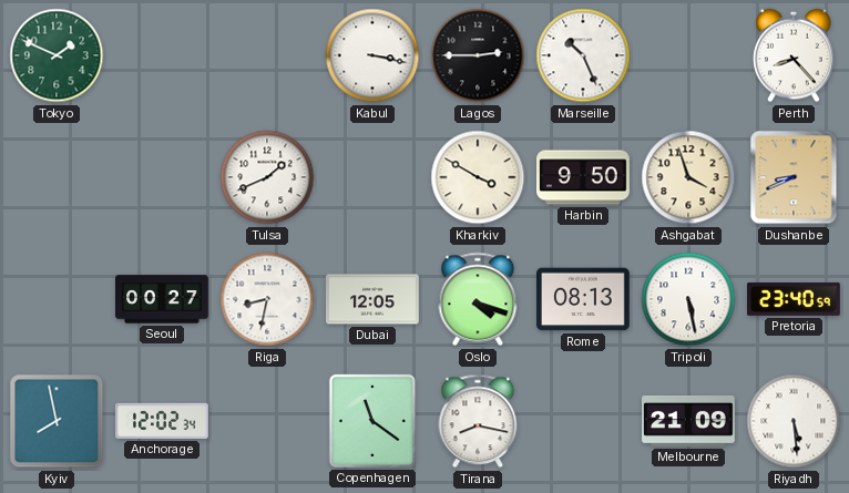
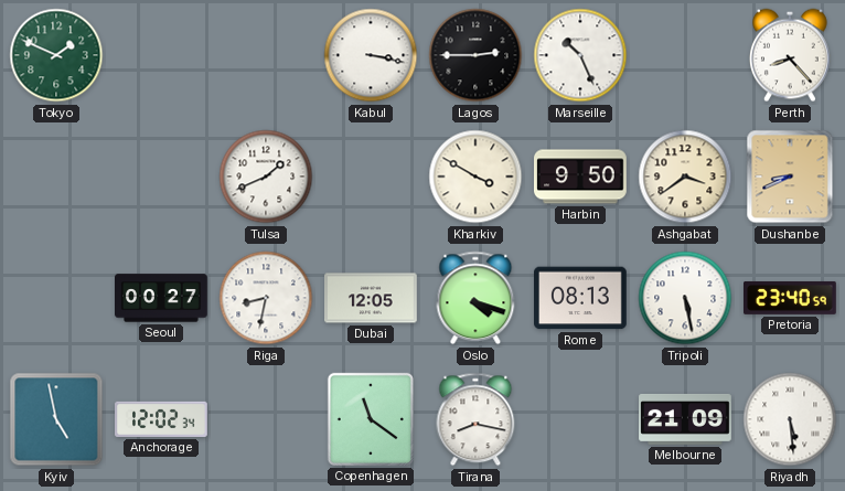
Ashgabat: 3:57 -> 3:39
Kyiv: 7:58 -> 4:58
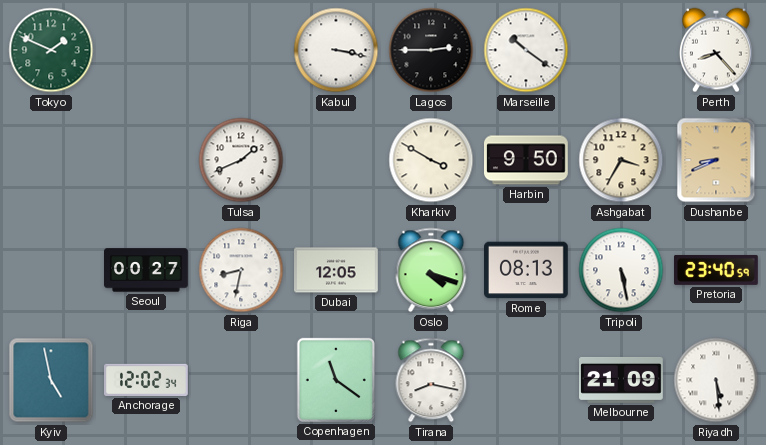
Marseille: 10:26 -> 10:21
Ashgabat: 3:39 -> 3:35
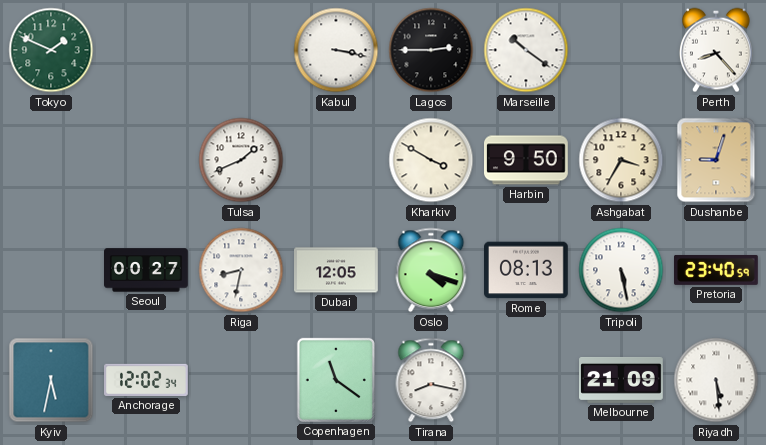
Dushanbe: 8:41 -> 9:03
Kyiv: 4:58 -> 5:32
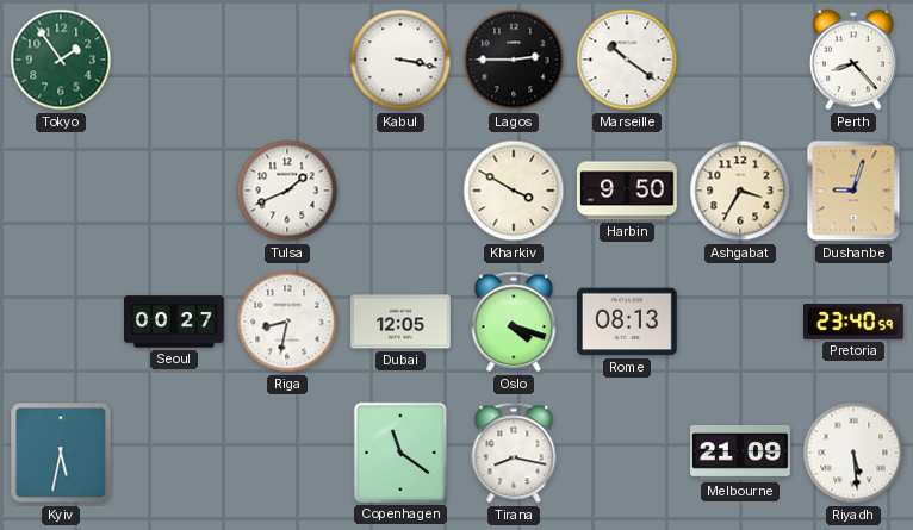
Tokyo: 1:49 -> 1:54
Tripoli: 5:28 -> none
Anchorage: 12:02 -> none
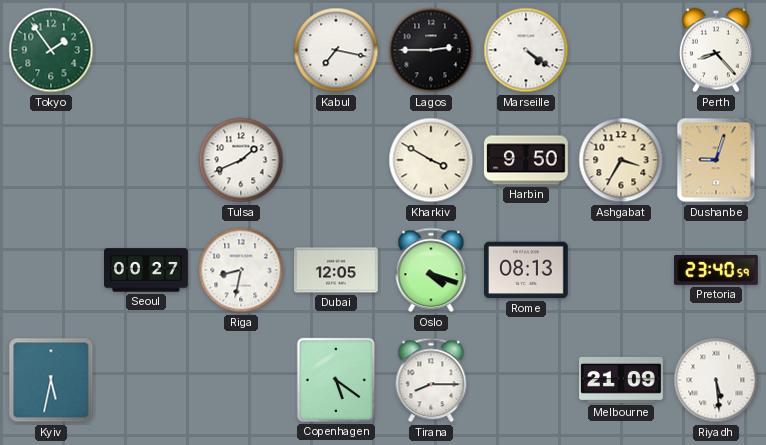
Kabul: 3:17 -> 7:17
Marseille: 10:21 -> 4:21
Copenhagen: 11:21 -> 5:21
Tirana: 8:17 -> 8:15
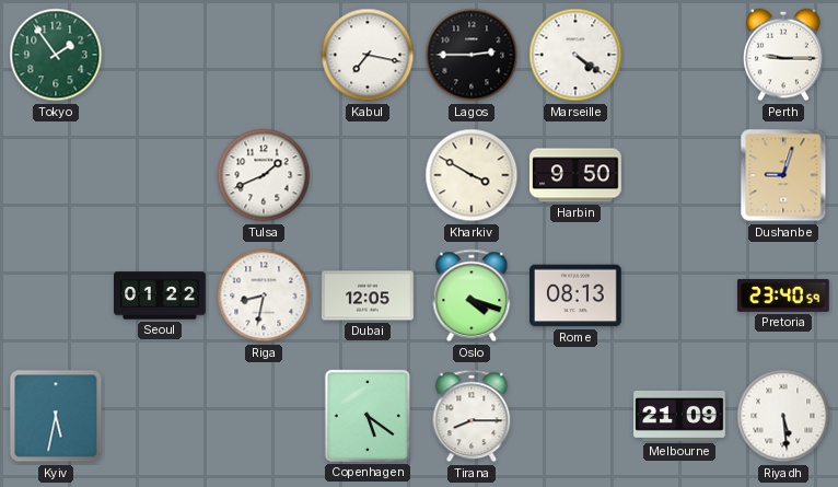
Perth: 8:23 -> 9:15
Ashgabat: 3:35 -> none
Seoul: 00:27 -> 01:22
